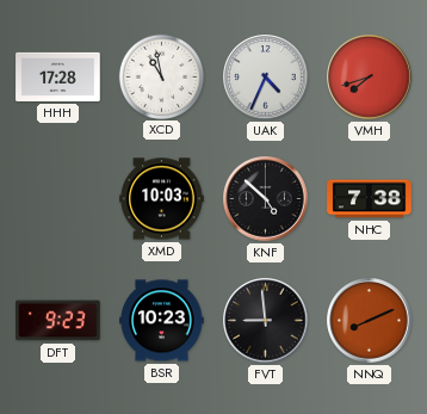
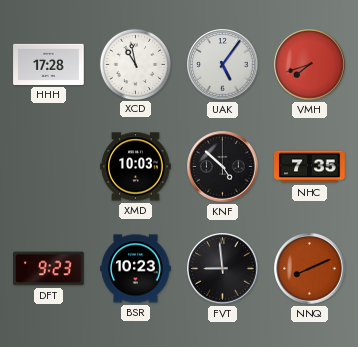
UAK: 4:34 -> 5:06
NHC: 7:38 -> 7:35
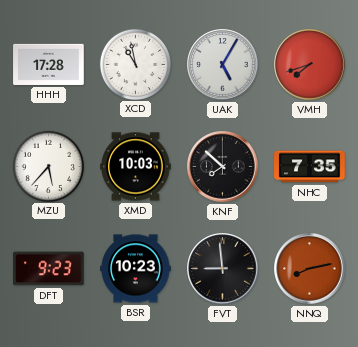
UAK: 5:06 -> 5:05
MZU: none -> 5:37
KNF: 4:52 -> 7:52
NNQ: 8:11 -> 8:13
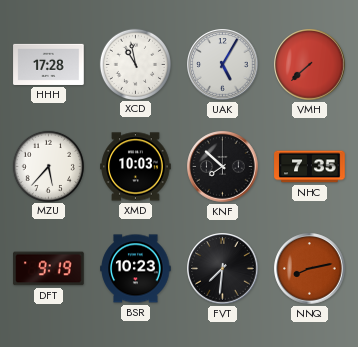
VMH: 7:42 -> 7:38
DFT: 9:23 -> 9:19
FVT: 8:59 -> 7:31
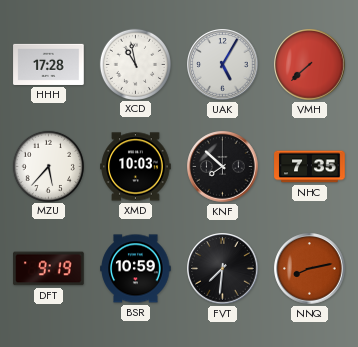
BSR: 10:23 -> 10:59
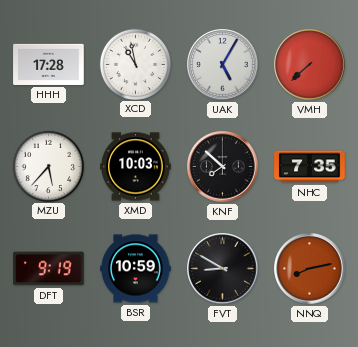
FVT: 7:31 -> 8:50
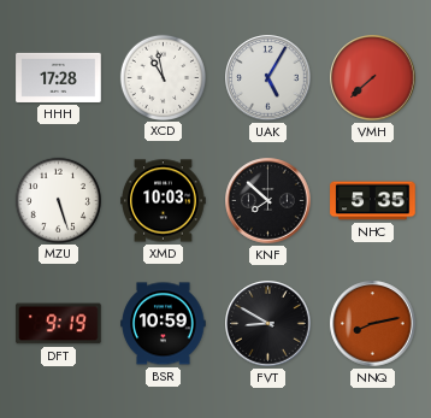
MZU: 5:37 -> 5:27
NHC: 7:35 -> 5:35
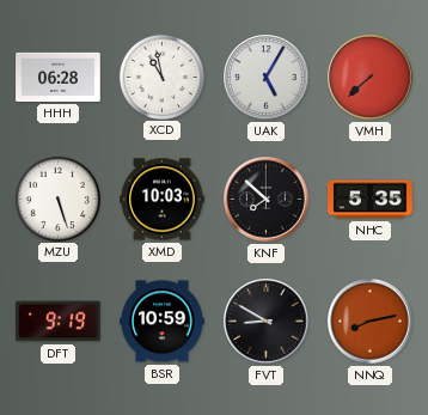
HHH: 17:28 -> 06:28
